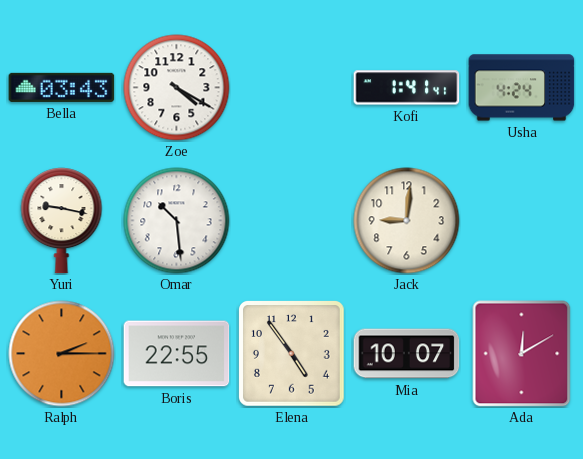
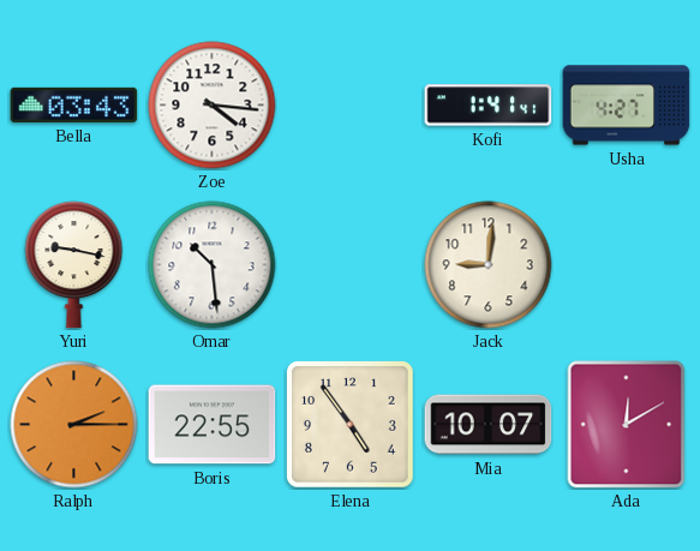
Zoe: 4:20 -> 4:16
Usha: 4:24 -> 4:27
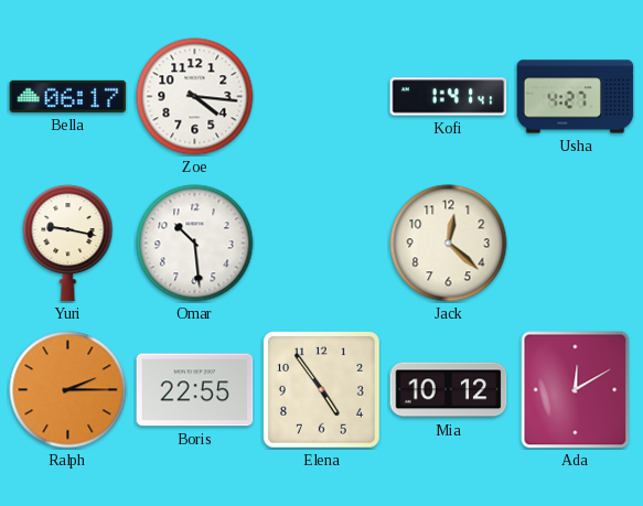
Bella: 03:43 -> 06:17
Jack: 9:01 -> 12:22
Mia: 10:07 -> 10:12
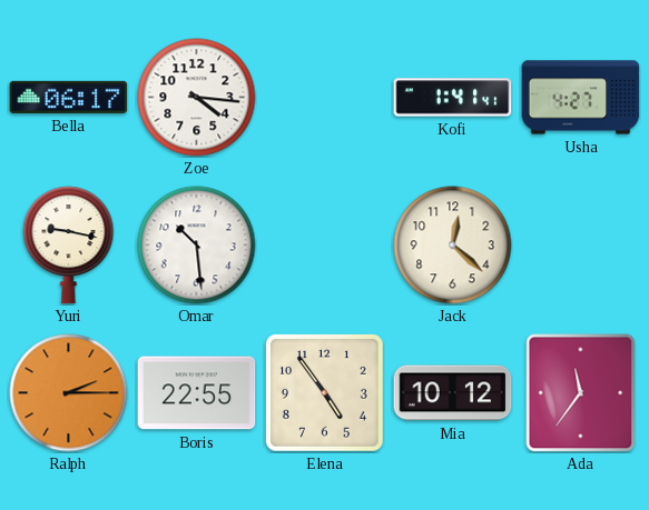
Ada: 12:10 -> 11:36
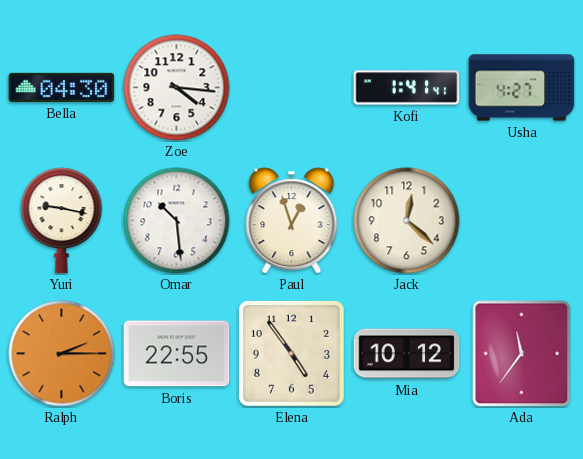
Bella: 06:17 -> 04:30
Paul: none -> 12:57
